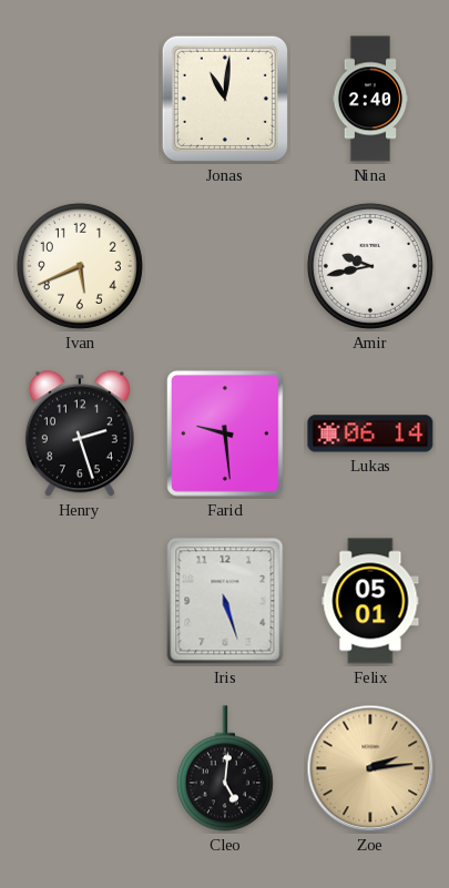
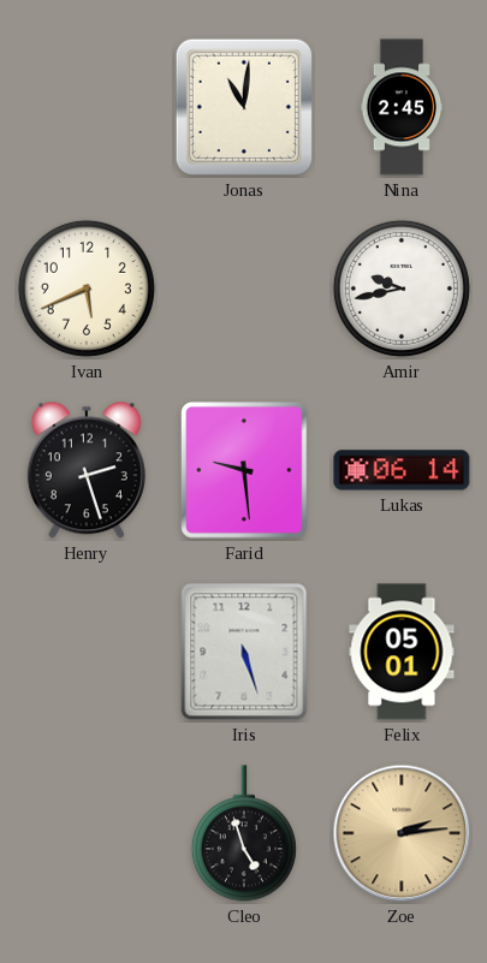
Nina: 2:40 -> 2:45
Cleo: 5:01 -> 4:57
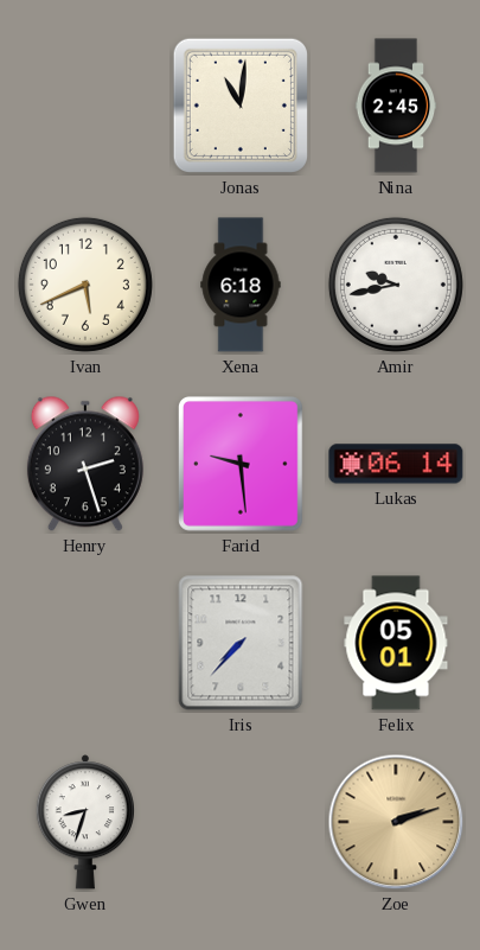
Xena: none -> 6:18
Iris: 5:27 -> 7:37
Gwen: none -> 8:33
Cleo: 4:57 -> none
Zoe: 2:14 -> 2:12
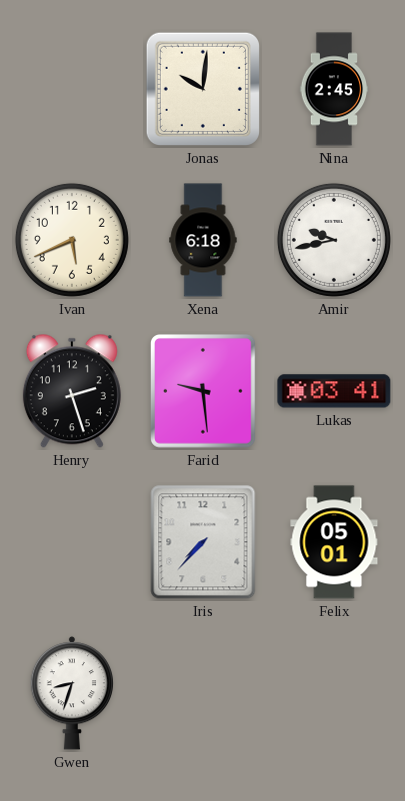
Jonas: 11:01 -> 10:01
Lukas: 06:14 -> 03:41
Zoe: 2:12 -> none
